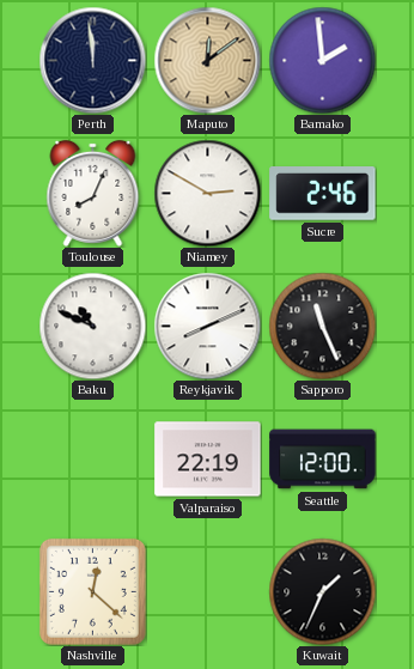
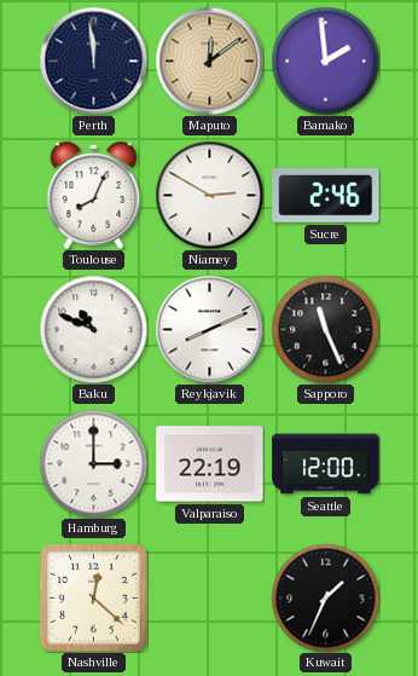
Hamburg: none -> 3:00
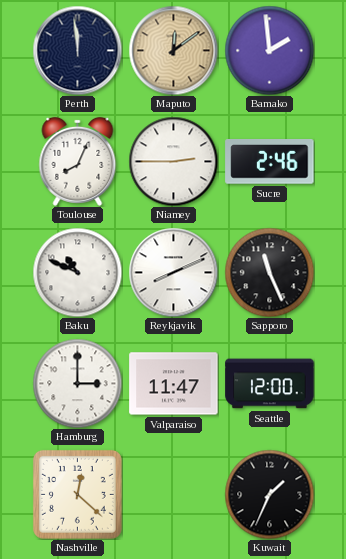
Niamey: 2:50 -> 2:45
Valparaiso: 22:19 -> 11:47
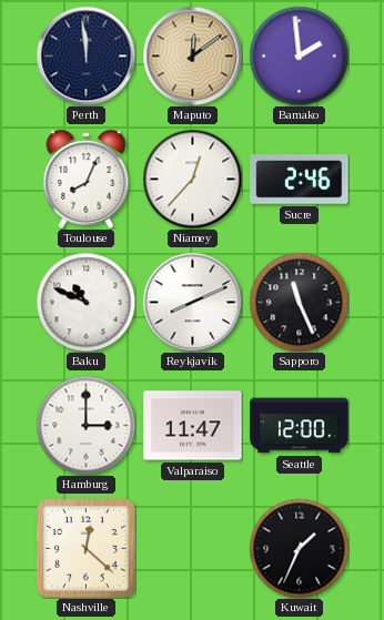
Niamey: 2:45 -> 12:37
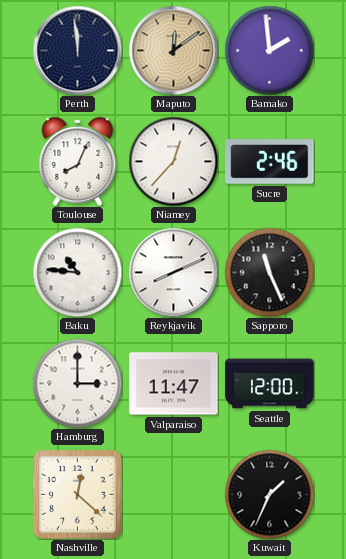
Baku: 10:49 -> 10:46
